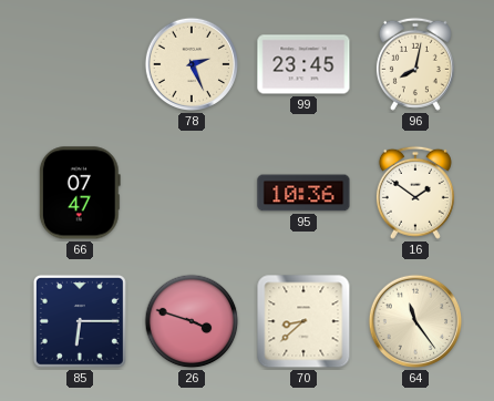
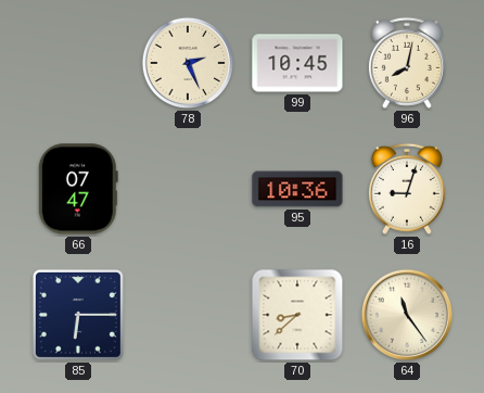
99: 23:45 -> 10:45
16: 1:51 -> 9:03
26: 3:48 -> none
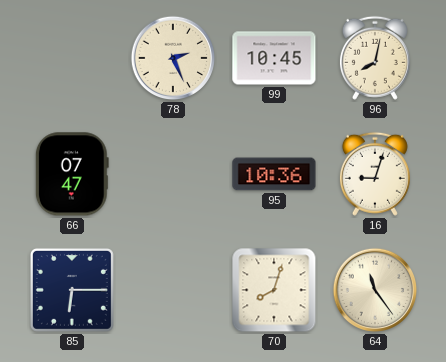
70: 8:38 -> 8:03
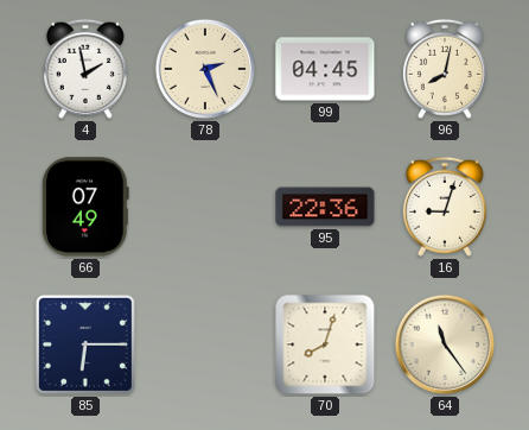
4: none -> 1:58
99: 10:45 -> 04:45
66: 07:47 -> 07:49
95: 10:36 -> 22:36
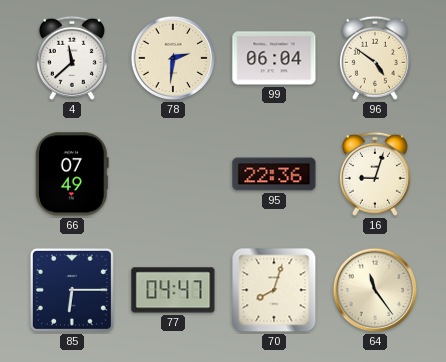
4: 1:58 -> 11:38
78: 2:26 -> 2:31
99: 04:45 -> 06:04
96: 8:02 -> 4:51
77: none -> 04:47
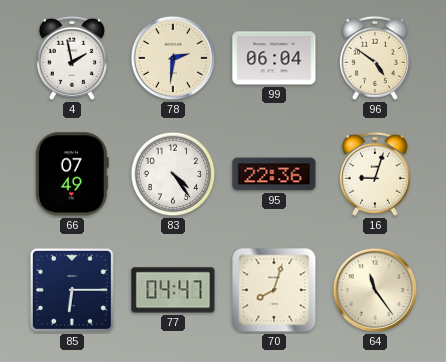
4: 11:38 -> 1:58
83: none -> 4:24
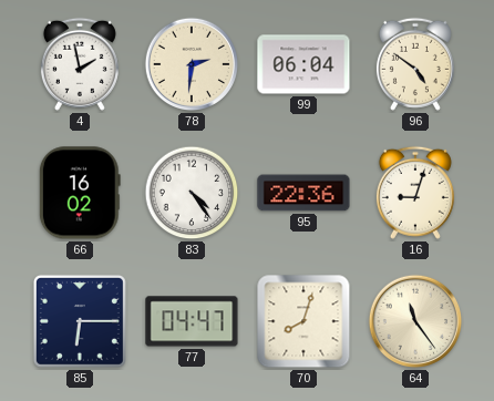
66: 07:49 -> 16:02
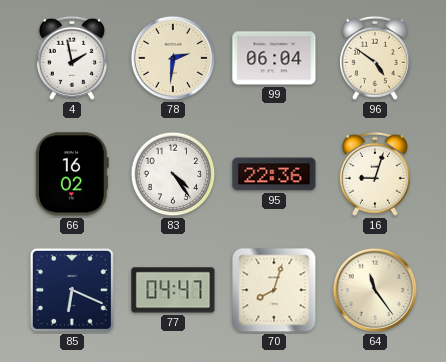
85: 6:15 -> 6:19
